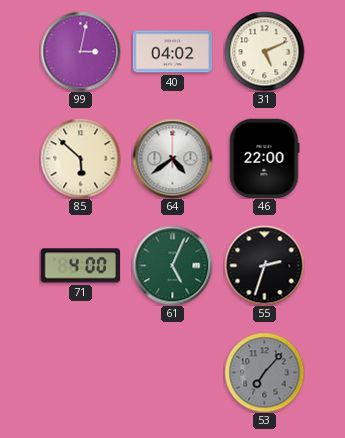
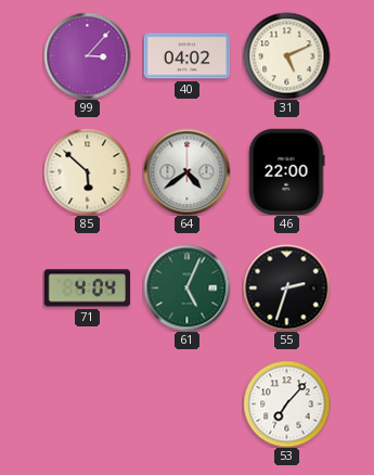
99: 3:02 -> 3:07
71: 4:00 -> 4:04
53 dial: grey -> white
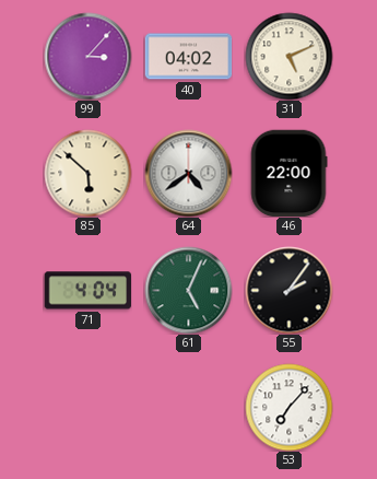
55: 2:33 -> 2:06
